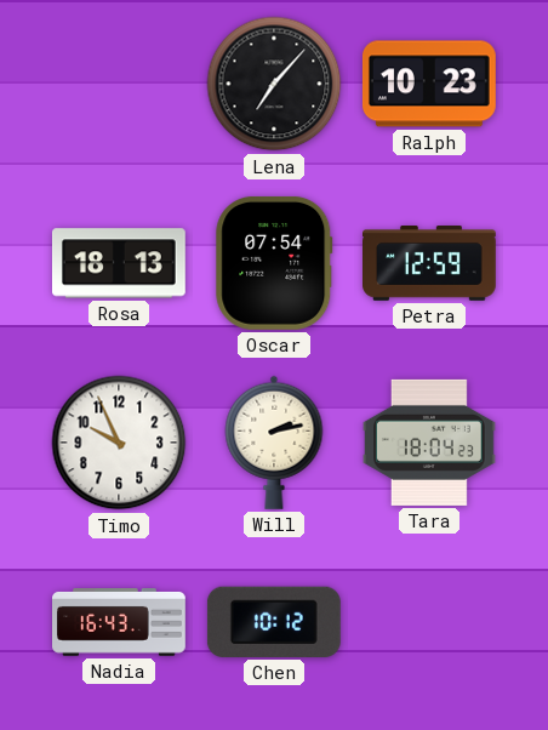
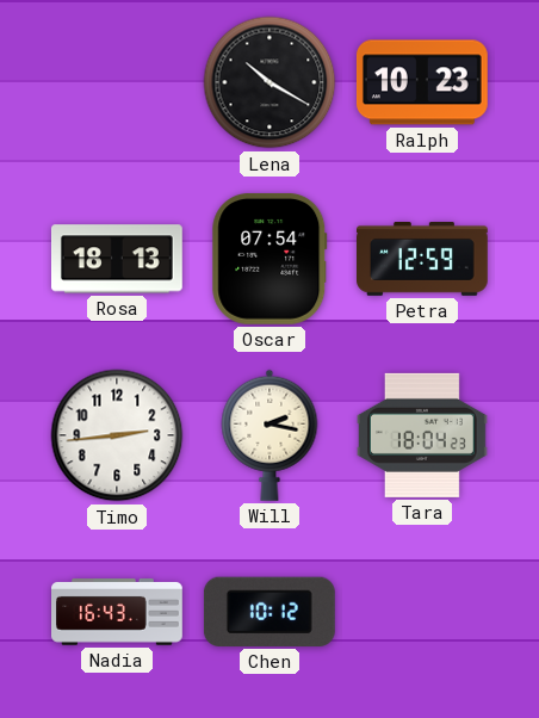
Lena: 7:07 -> 10:20
Timo: 9:56 -> 2:44
Will: 2:13 -> 2:17
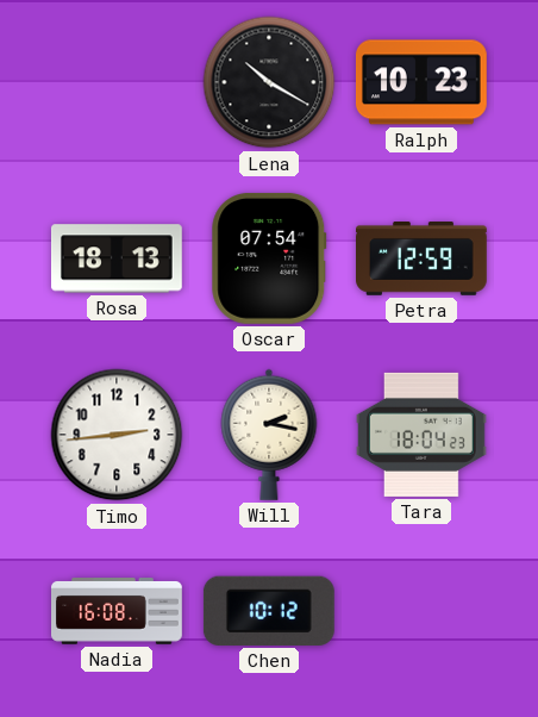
Nadia: 16:43 -> 16:08
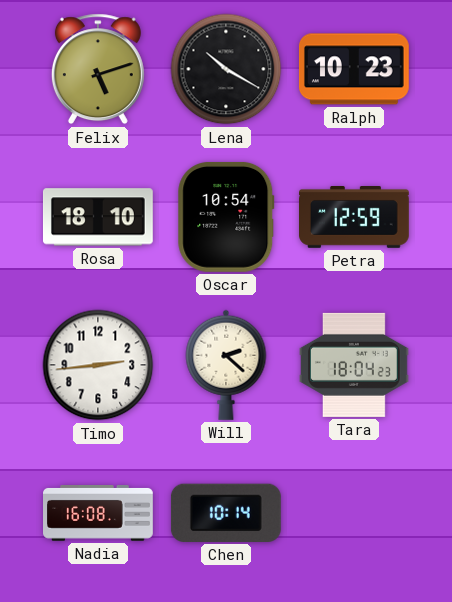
Felix: none -> 5:12
Rosa: 18:13 -> 18:10
Oscar: 07:54 -> 10:54
Will: 2:17 -> 2:22
Chen: 10:12 -> 10:14
